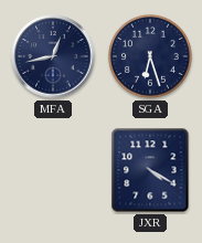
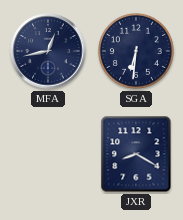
SGA: 6:27 -> 6:31
JXR: 4:20 -> 8:20
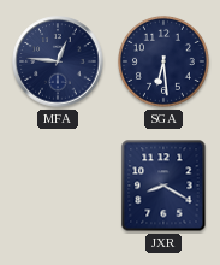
MFA: 12:43 -> 12:46
SGA: 6:31 -> 6:29
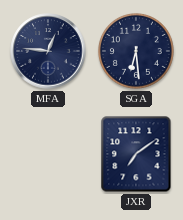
JXR: 8:20 -> 7:09
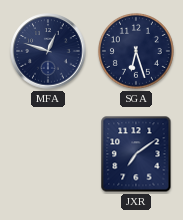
MFA: 12:46 -> 12:48
SGA: 6:29 -> 6:27
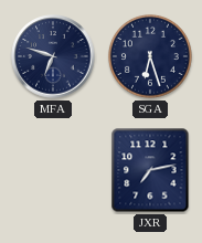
MFA: 12:48 -> 6:48
JXR: 7:09 -> 7:13
